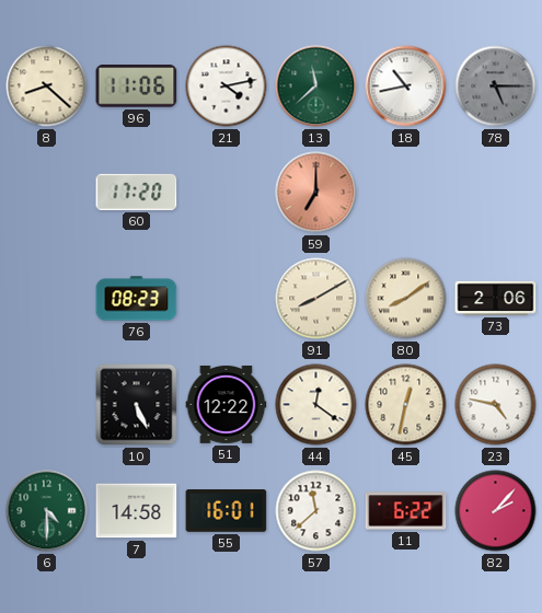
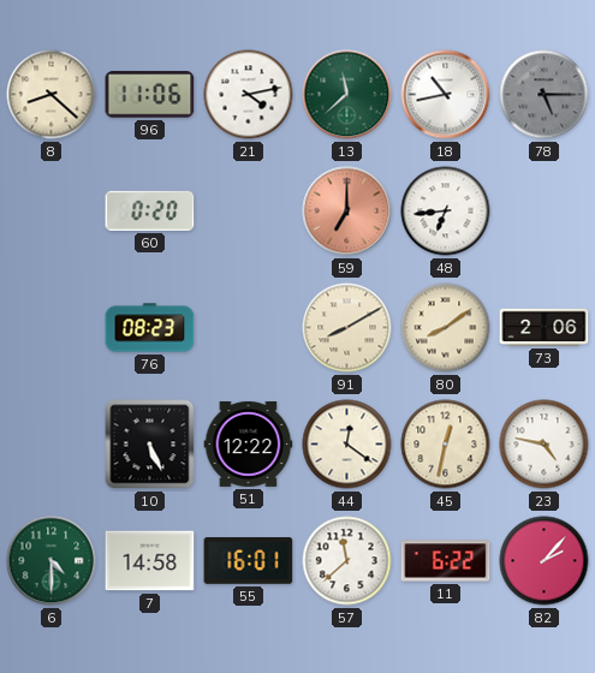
60: 17:20 -> 0:20
48: none -> 6:44
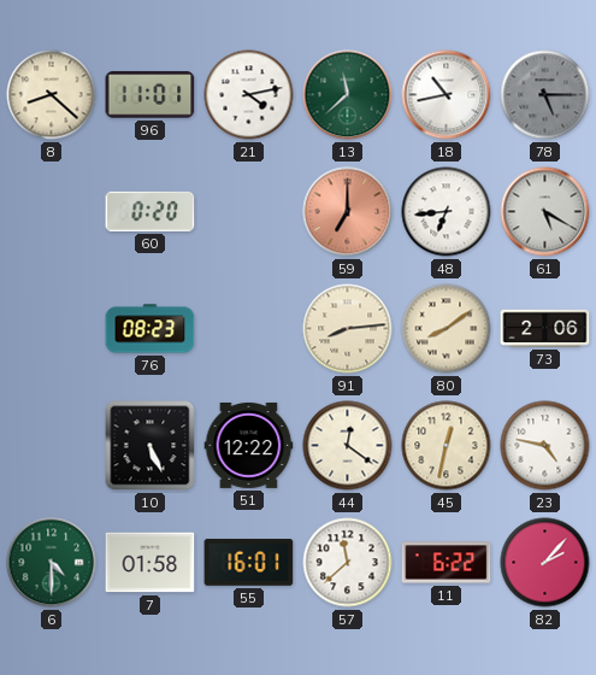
96: 11:06 -> 11:01
61: none -> 5:20
91: 8:10 -> 8:14
7: 14:58 -> 01:58
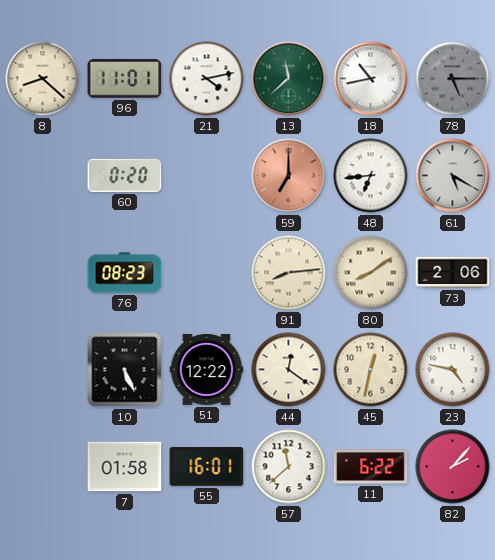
6: 4:30 -> none
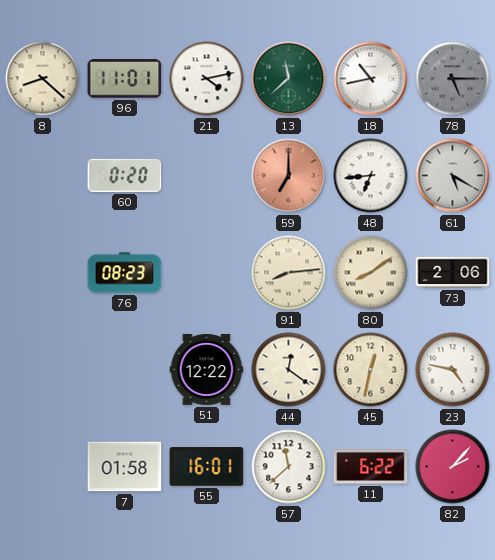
10: 5:26 -> none
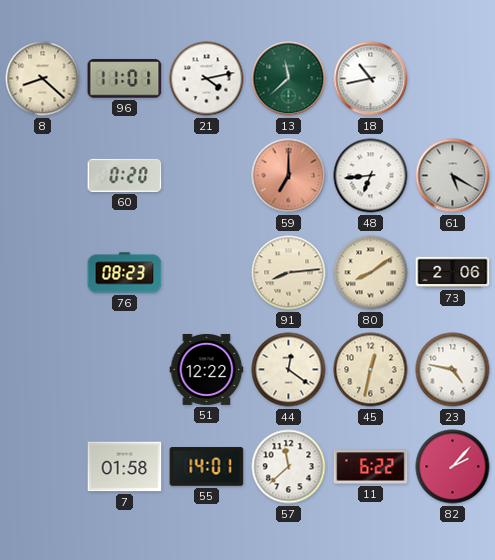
78: 5:15 -> none
55: 16:01 -> 14:01
